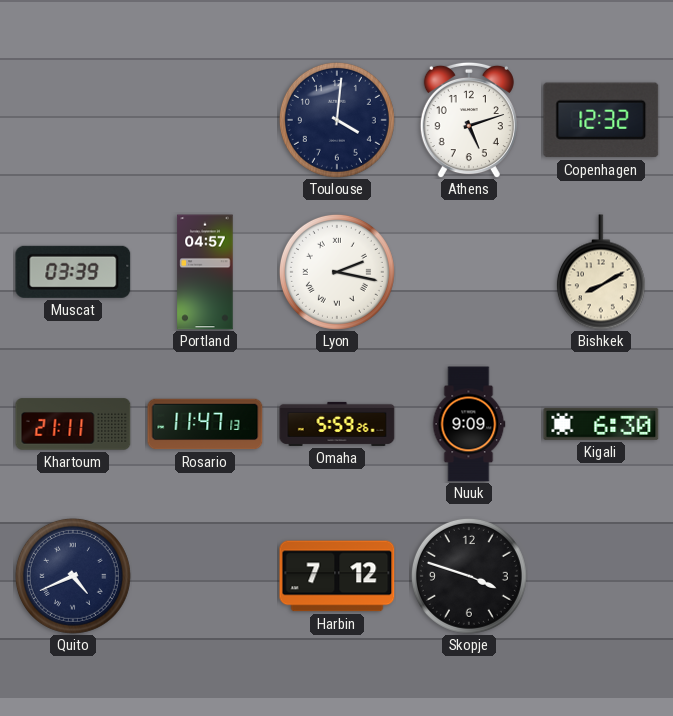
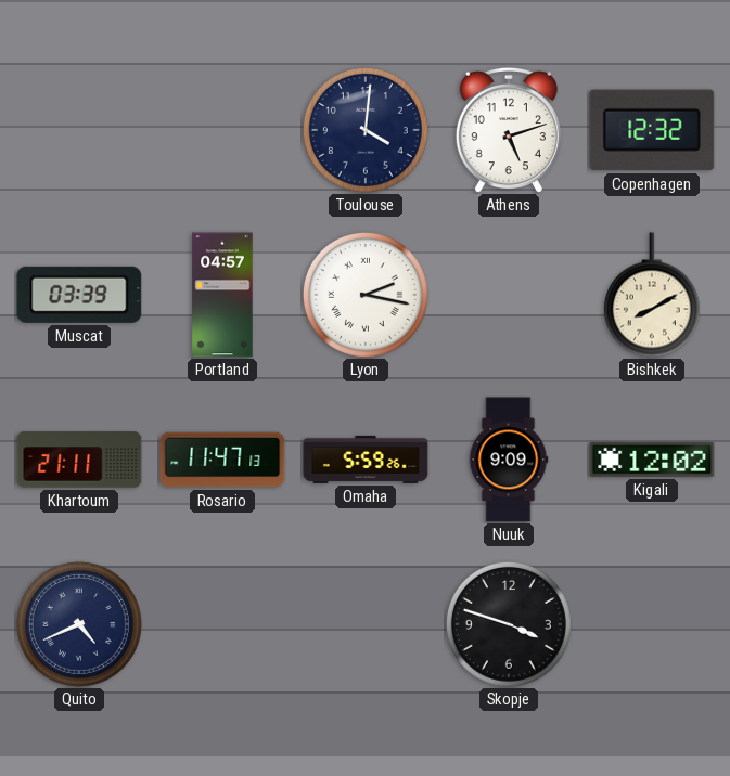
Kigali: 6:30 -> 12:02
Harbin: 7:12 -> none
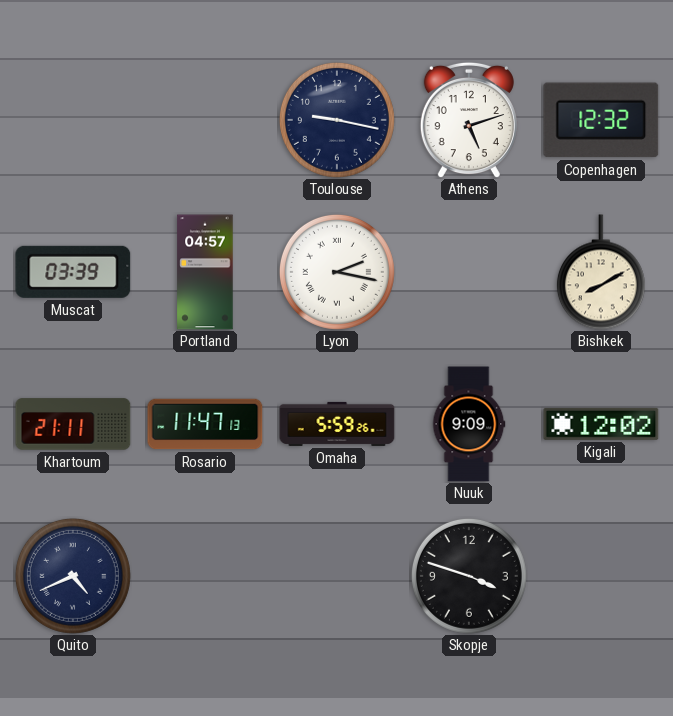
Toulouse: 4:01 -> 9:17
